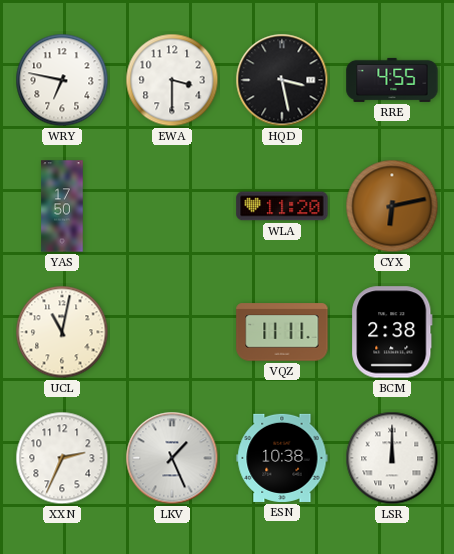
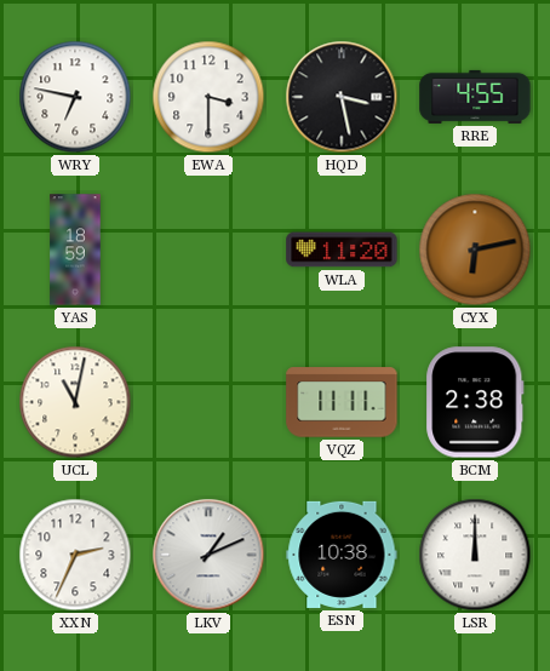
YAS: 17:50 -> 18:59
LKV: 1:26 -> 1:11
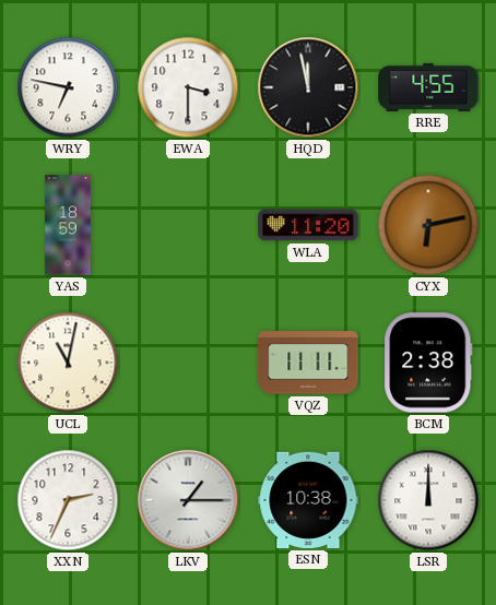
HQD: 3:28 -> 11:58
LKV: 1:11 -> 1:15
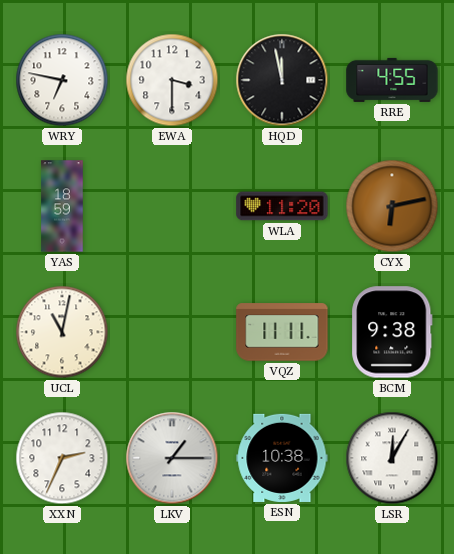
BCM: 2:38 -> 9:38
LSR: 12:00 -> 12:05
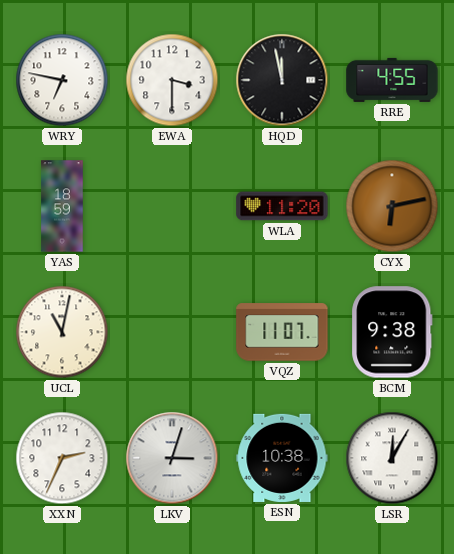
VQZ: 11:11 -> 11:07
LKV: 1:15 -> 3:03
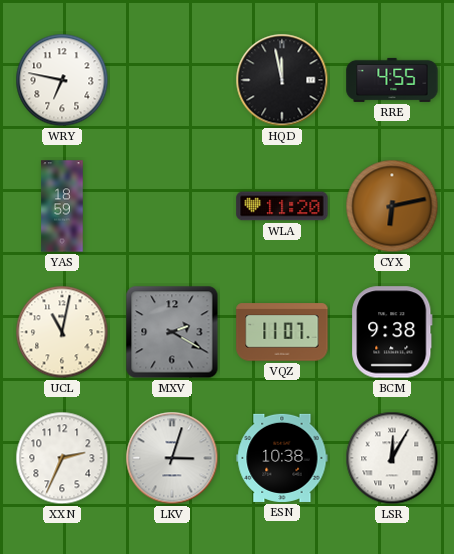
EWA: 3:30 -> none
MXV: none -> 2:20
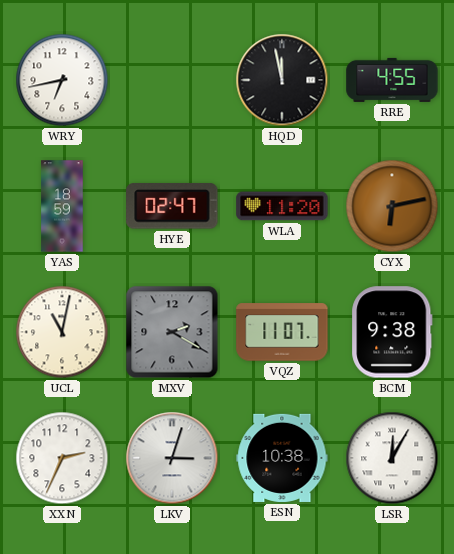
WRY: 6:47 -> 6:43
HYE: none -> 02:47
